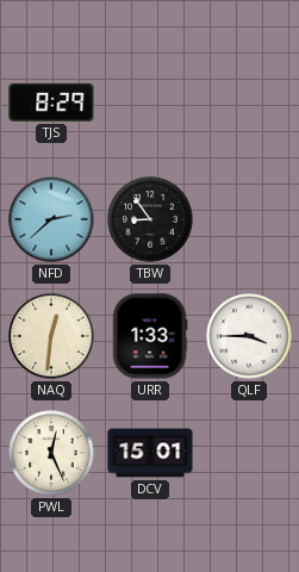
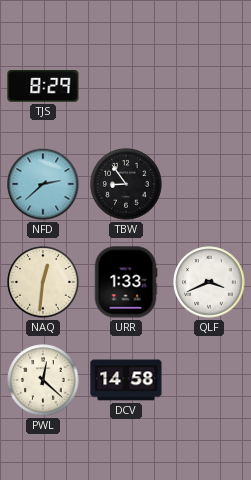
QLF: 3:45 -> 3:41
PWL: 12:26 -> 12:22
DCV: 15:01 -> 14:58
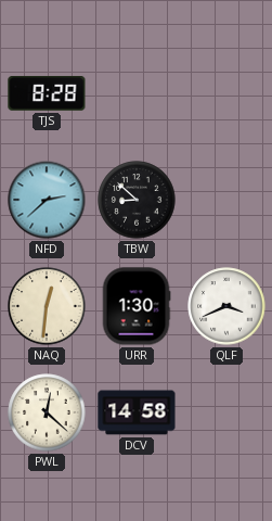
TJS: 8:29 -> 8:28
TBW: 8:54 -> 8:52
URR: 1:33 -> 1:30
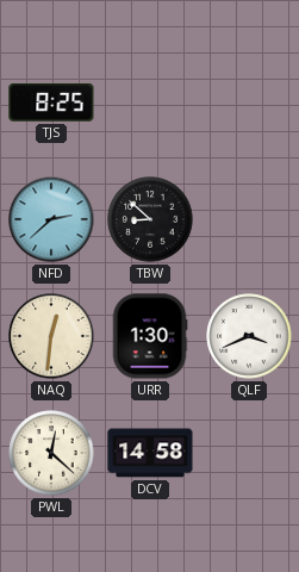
TJS: 8:28 -> 8:25
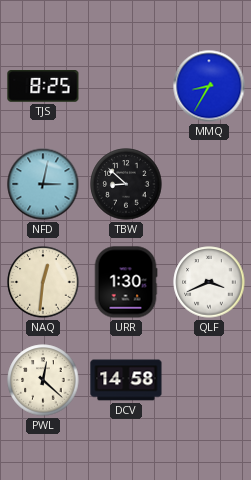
MMQ: none -> 8:35
NFD: 2:38 -> 3:02
